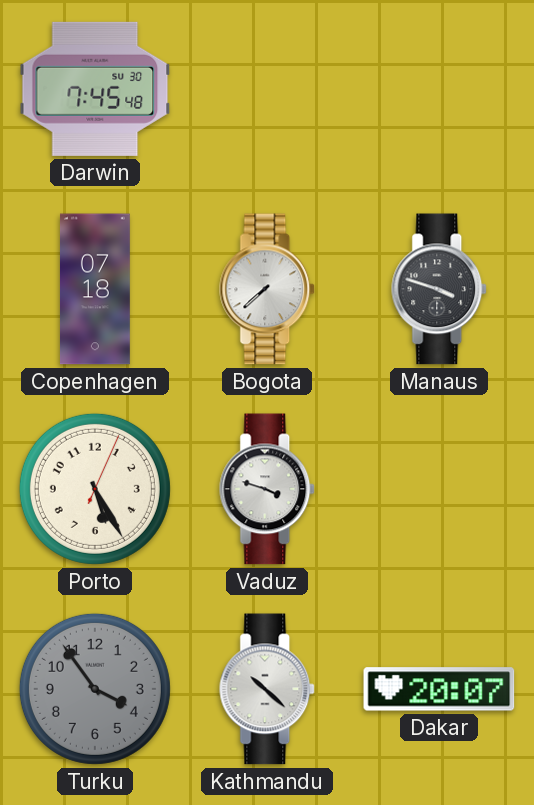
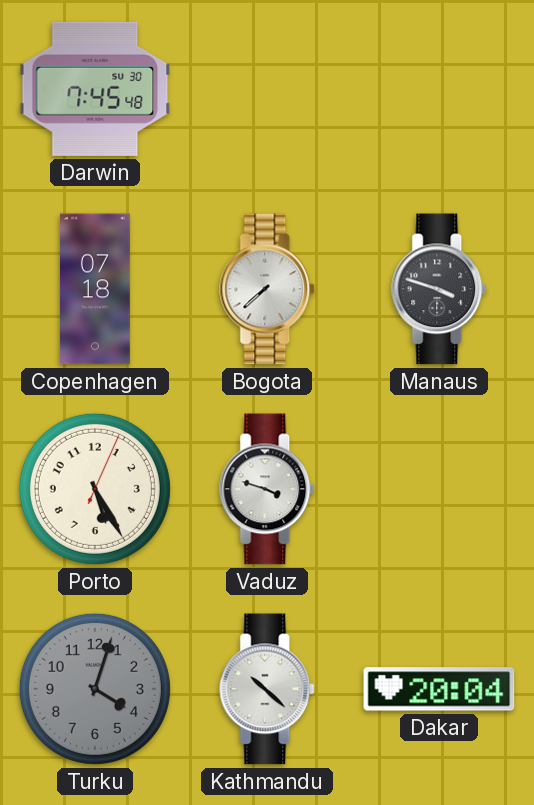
Turku: 3:54 -> 4:03
Dakar: 20:07 -> 20:04
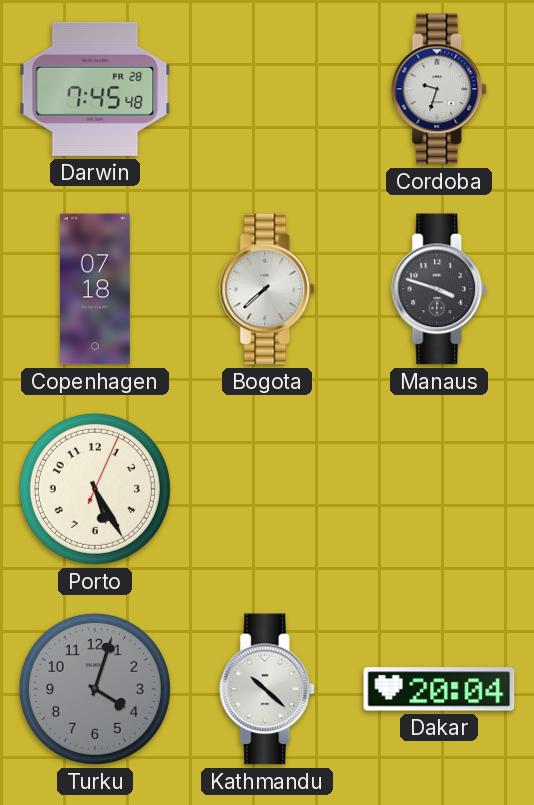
Darwin date: SU 30 -> FR 28
Cordoba: none -> 9:33
Vaduz: 3:48 -> none
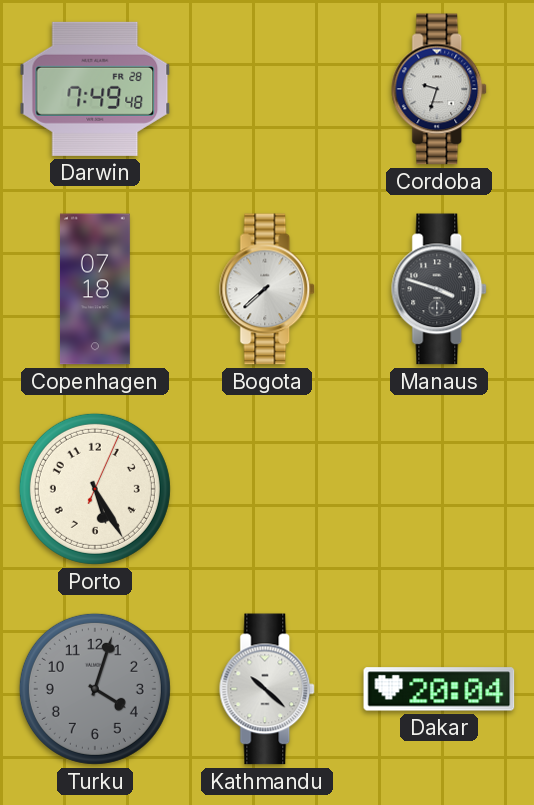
Darwin: 7:45 -> 7:49
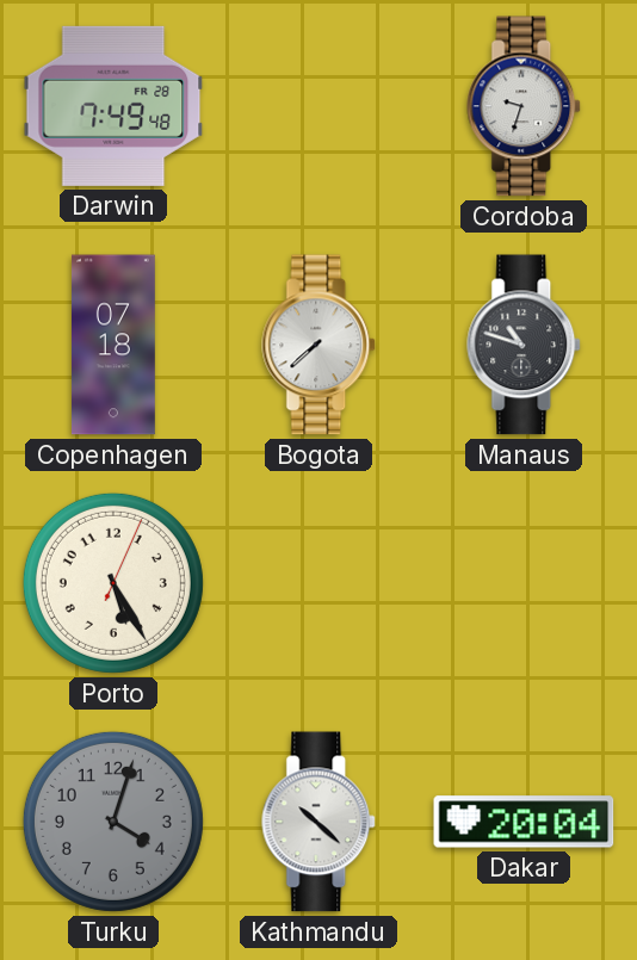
Manaus: 3:48 -> 10:48
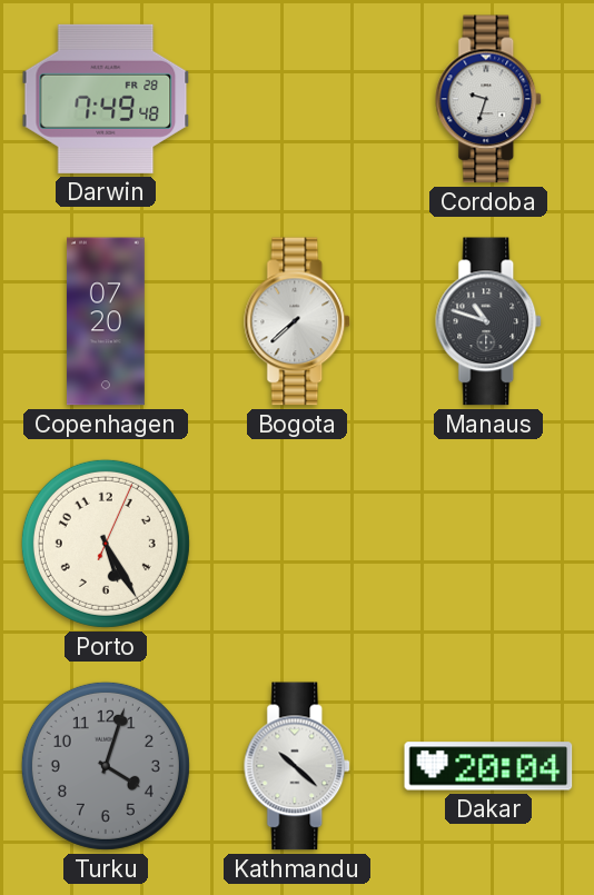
Copenhagen: 07:18 -> 07:20
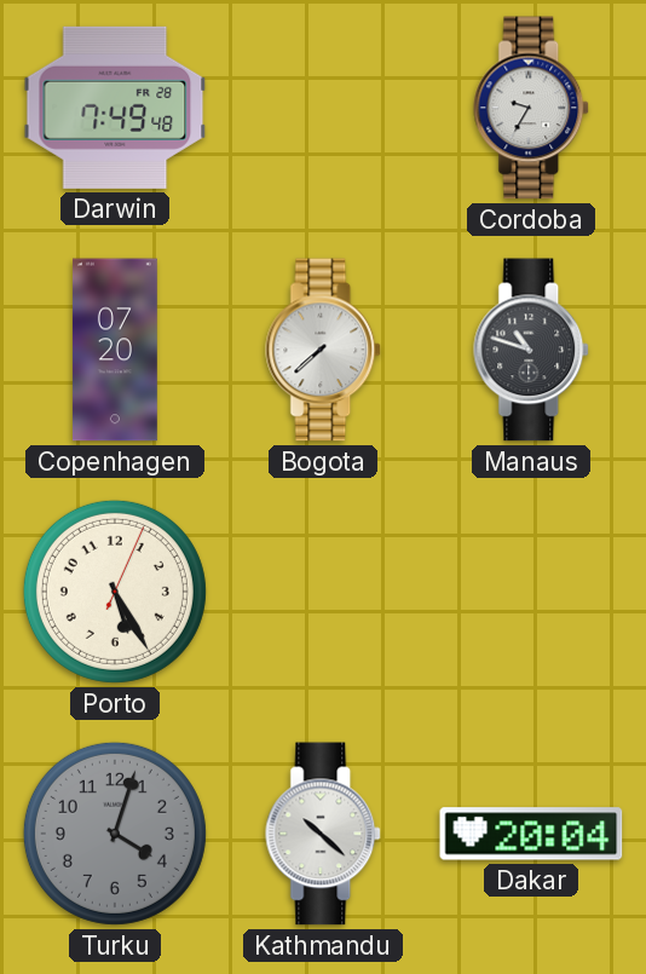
Cordoba: 9:33 -> 9:35
